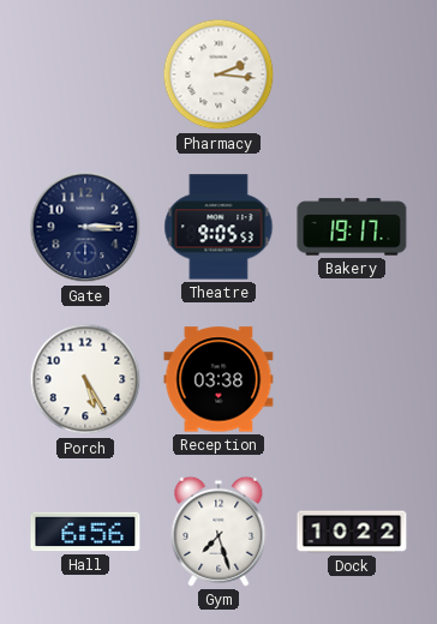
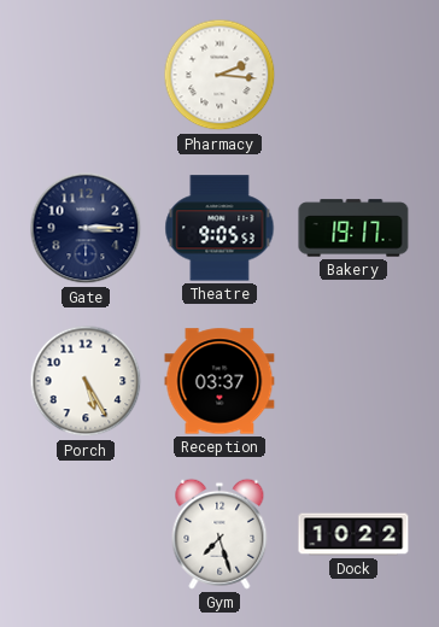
Reception: 03:38 -> 03:37
Hall: 6:56 -> none
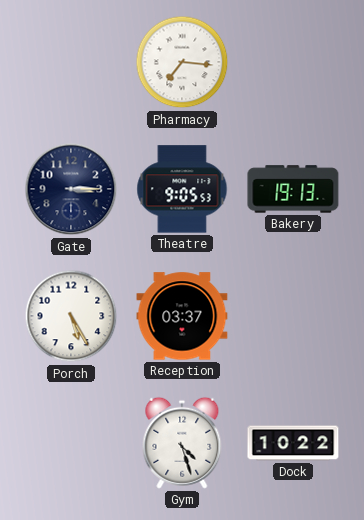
Pharmacy: 2:16 -> 7:16
Bakery: 19:17 -> 19:13
Gym: 7:27 -> 4:27
